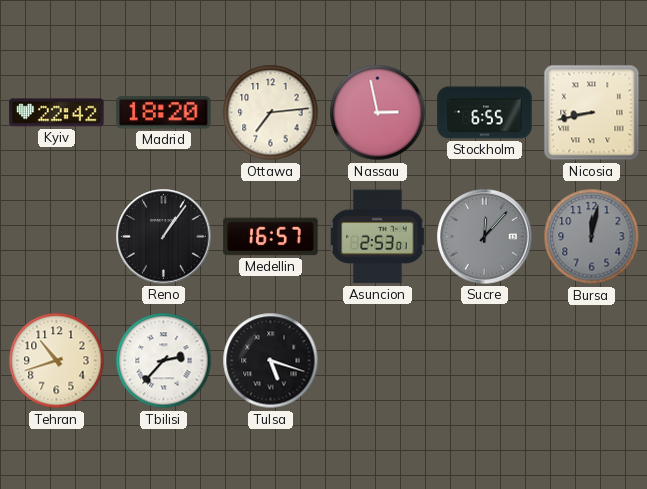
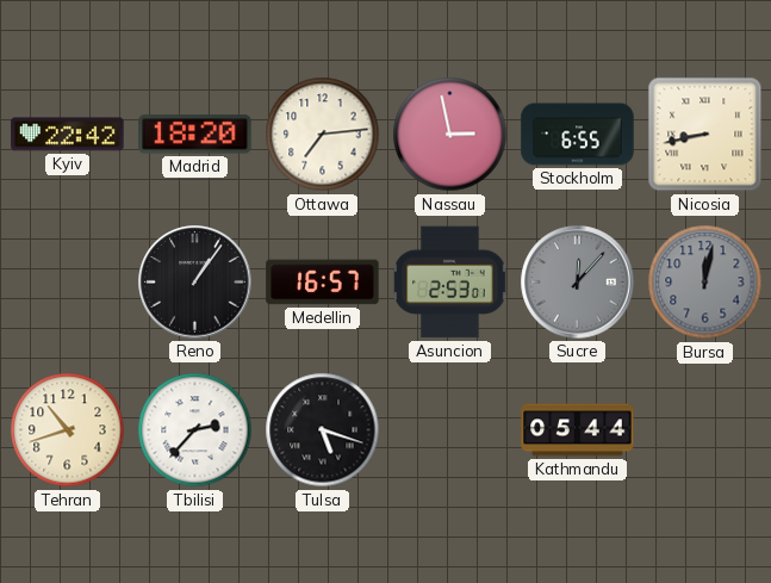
Kathmandu: none -> 05:44
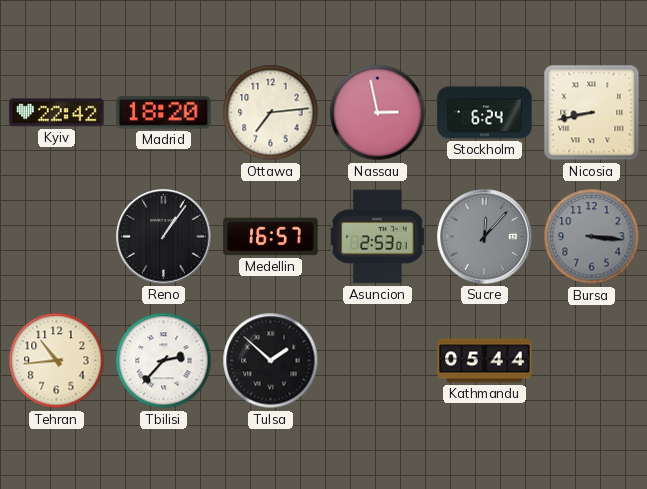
Stockholm: 6:55 -> 6:24
Bursa: 12:02 -> 3:16
Tehran: 10:42 -> 10:44
Tulsa: 5:18 -> 1:52
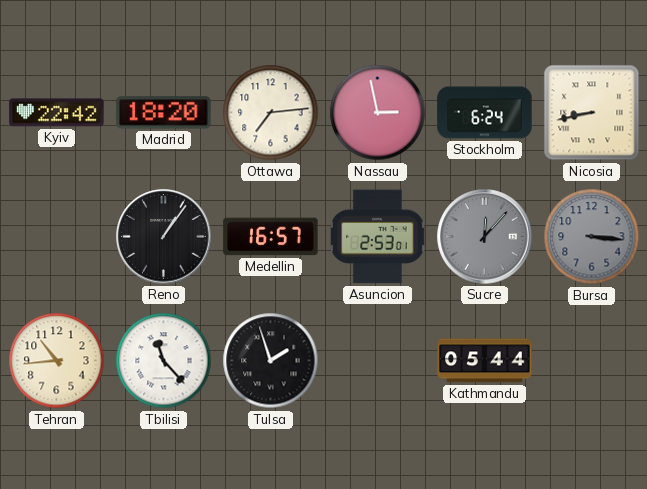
Tbilisi: 2:37 -> 11:23
Tulsa: 1:52 -> 1:57
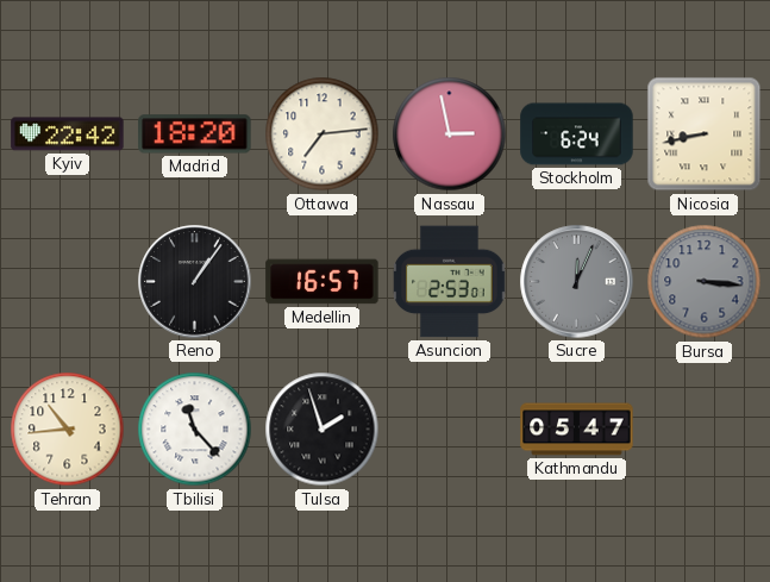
Sucre: 12:07 -> 12:04
Kathmandu: 05:44 -> 05:47
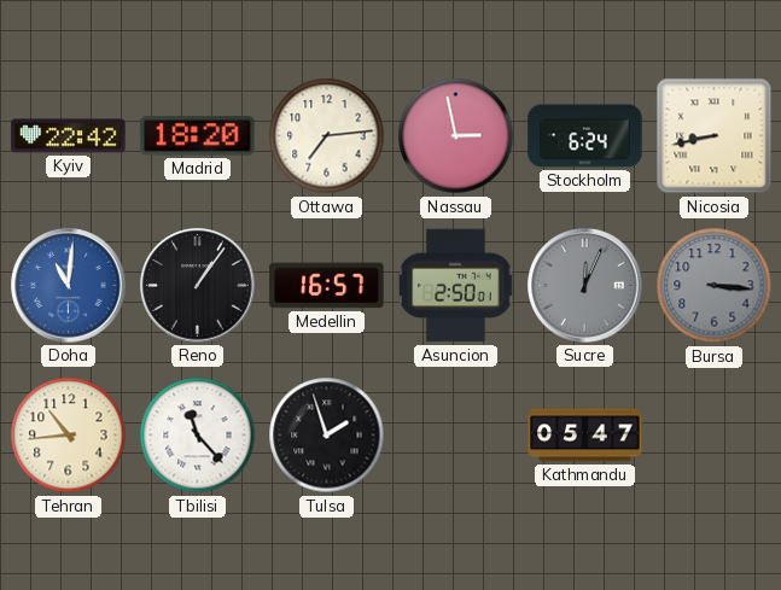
Doha: none -> 11:01
Asuncion: 2:53 -> 2:50
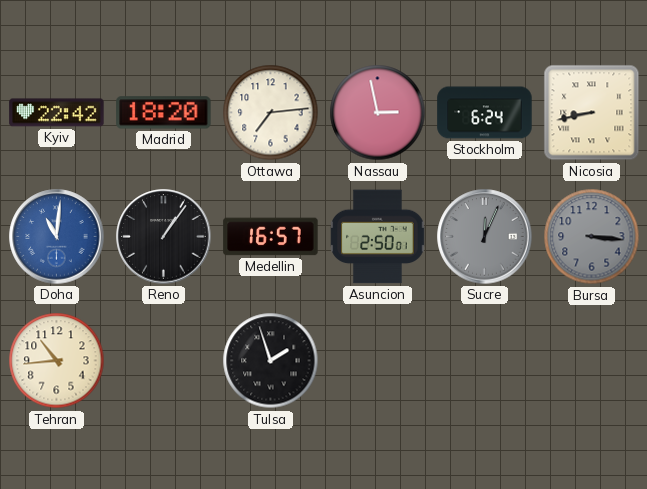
Tbilisi: 11:23 -> none
Kathmandu: 05:47 -> none
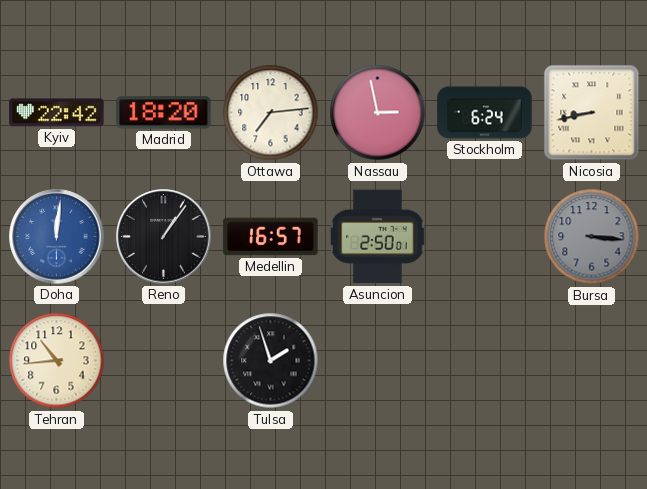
Doha: 11:01 -> 12:01
Sucre: 12:04 -> none
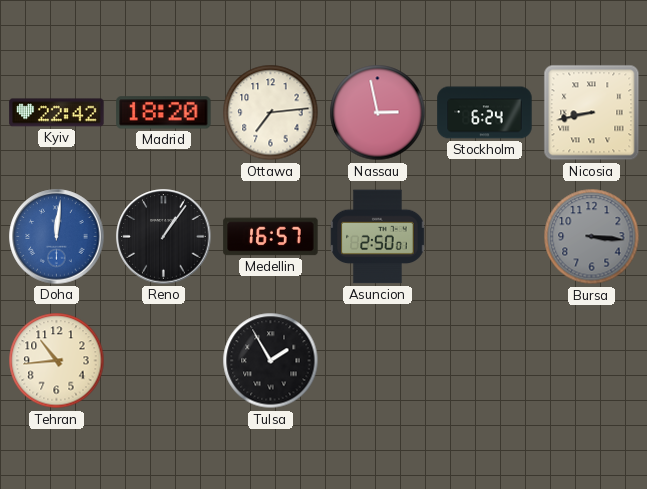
Tulsa: 1:57 -> 1:55
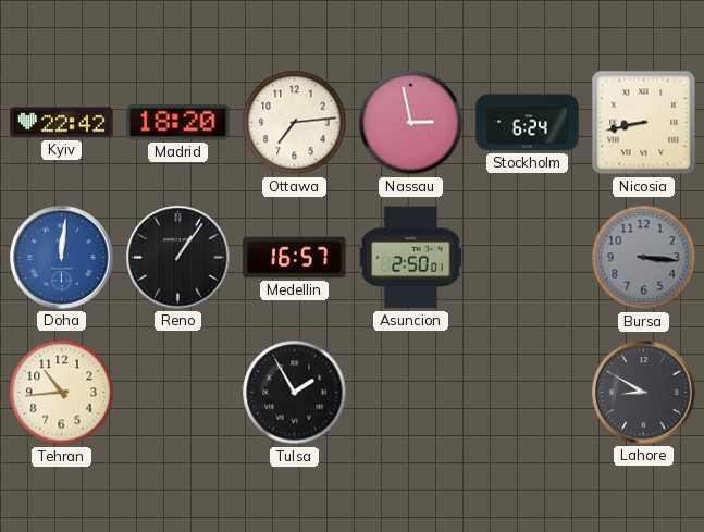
Lahore: none -> 8:50
